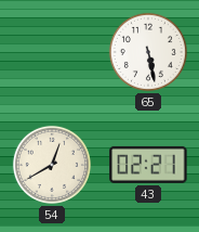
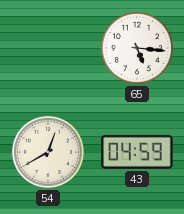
65: 5:28 -> 5:16
43: 02:21 -> 04:59
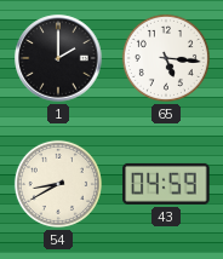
1: none -> 2:00
54: 12:40 -> 8:40
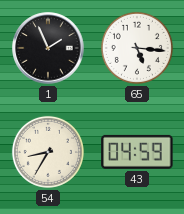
1: 2:00 -> 1:56
54: 8:40 -> 8:35
